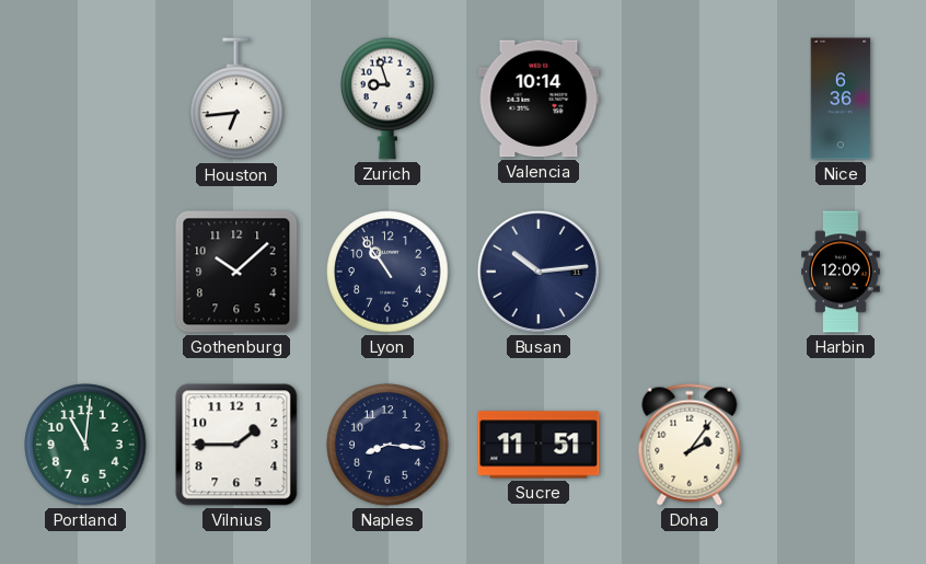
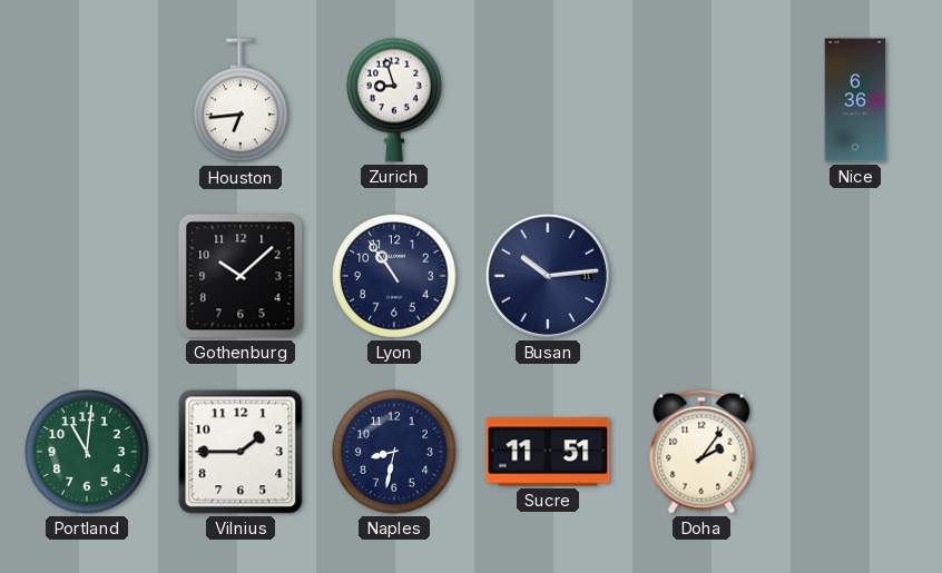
Valencia: 10:14 -> none
Harbin: 12:09 -> none
Naples: 8:16 -> 8:32
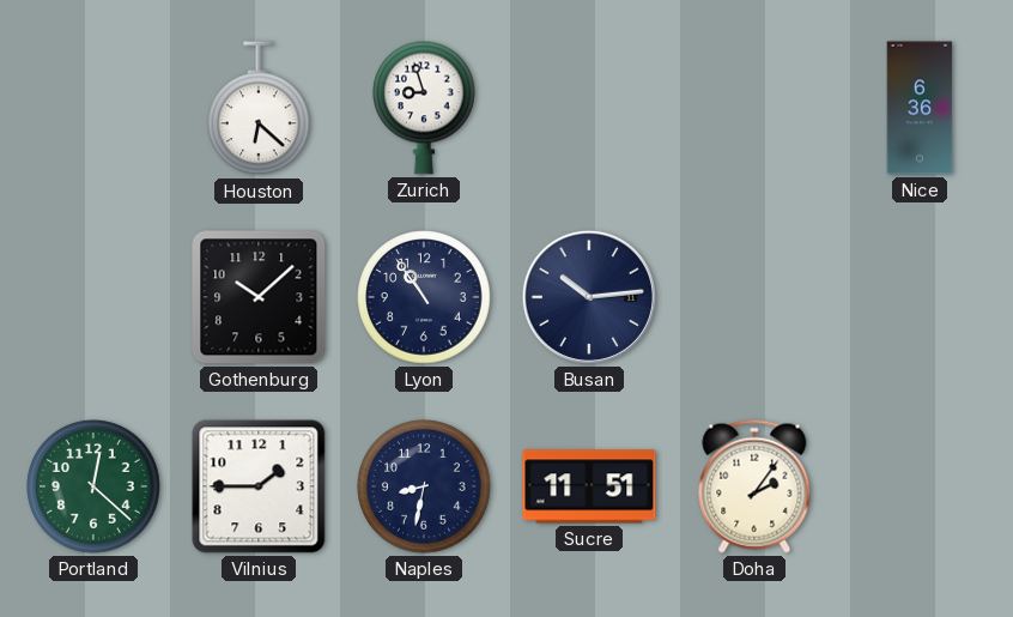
Houston: 6:44 -> 6:22
Portland: 11:01 -> 12:22
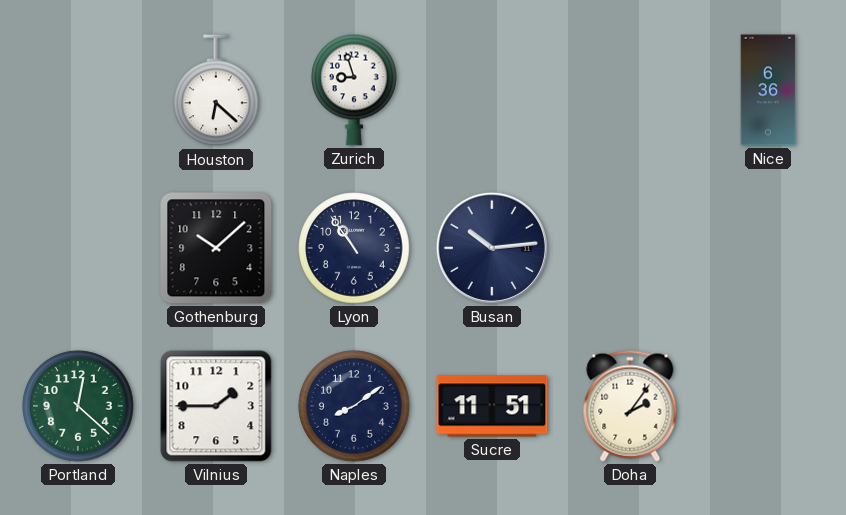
Naples: 8:32 -> 8:09
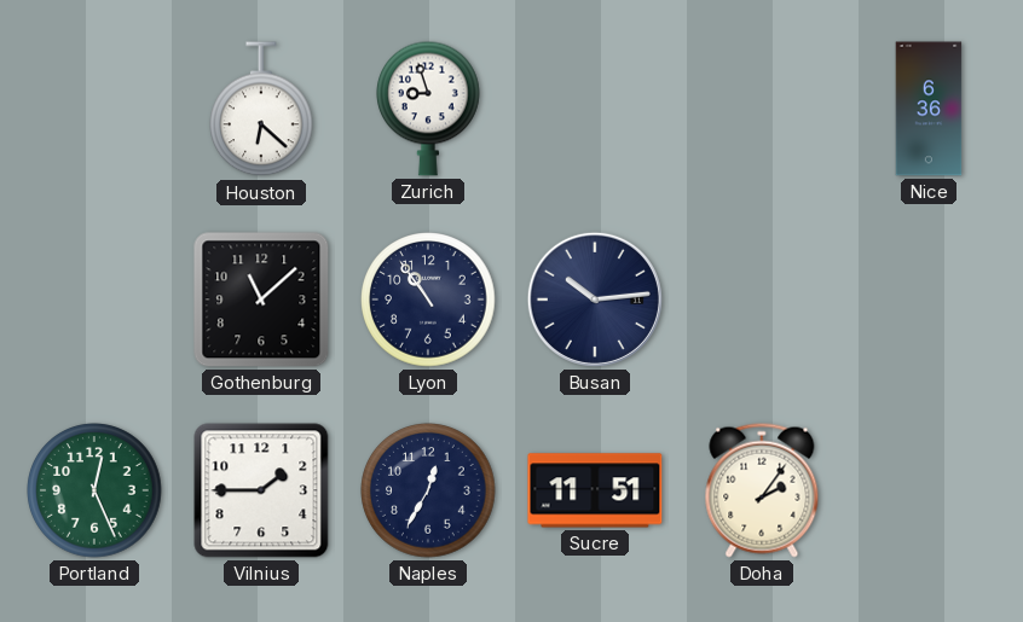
Gothenburg: 10:08 -> 11:08
Portland: 12:22 -> 12:26
Naples: 8:09 -> 12:35
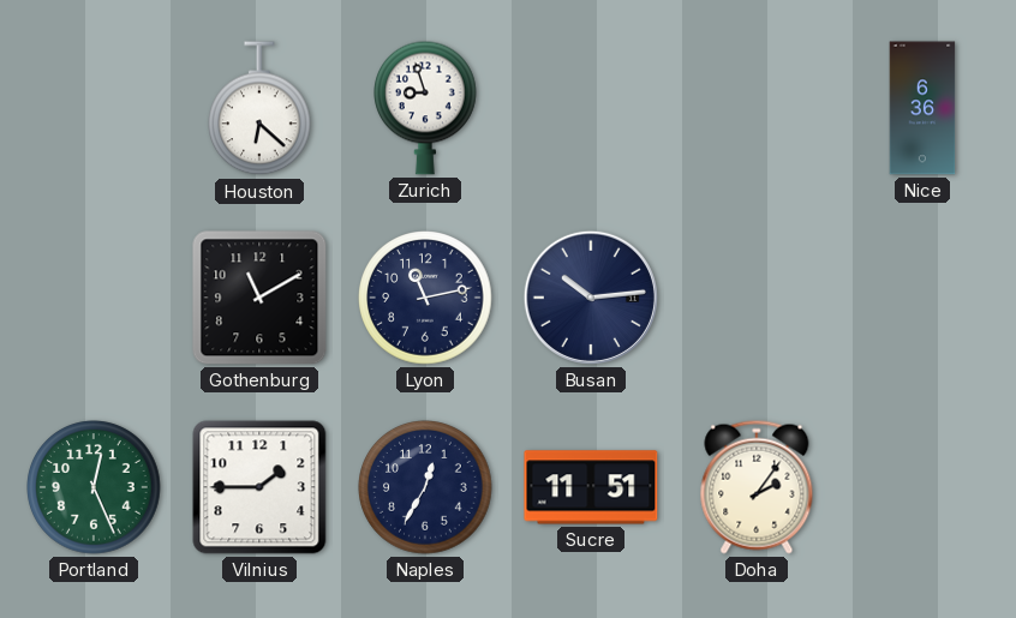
Gothenburg: 11:08 -> 11:10
Lyon: 10:54 -> 11:13
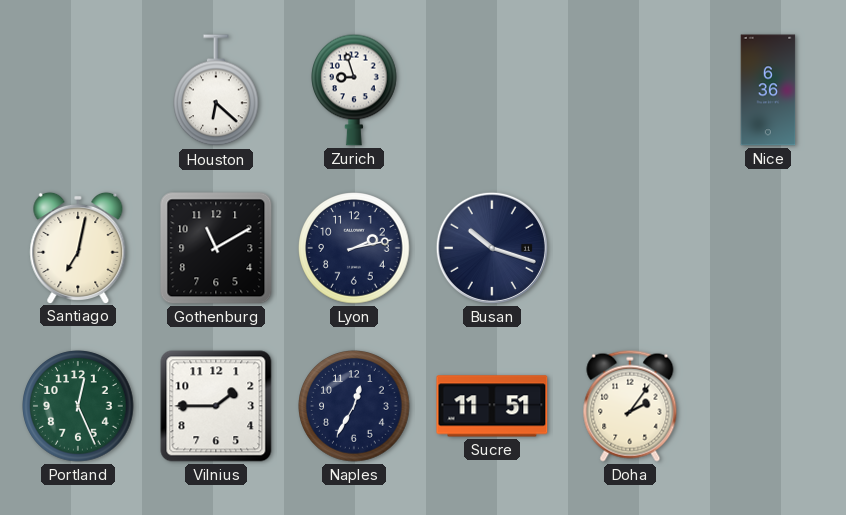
Santiago: none -> 7:02
Lyon: 11:13 -> 2:13
Busan: 10:14 -> 10:18
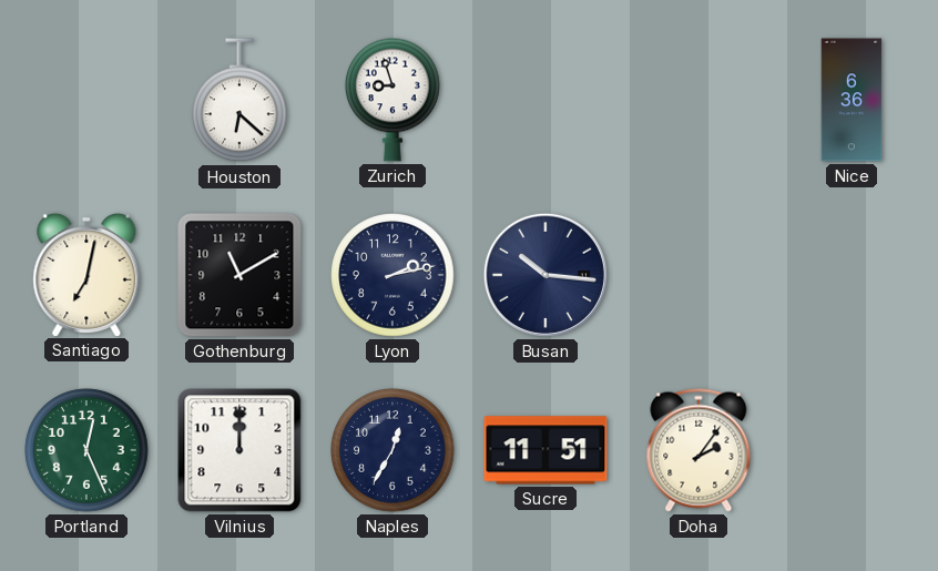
Busan: 10:18 -> 10:16
Vilnius: 1:45 -> 12:00
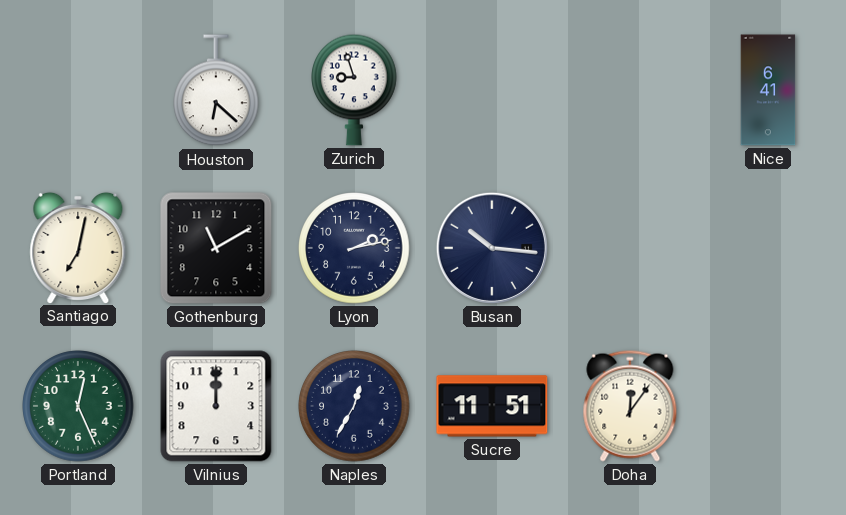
Nice: 6:36 -> 6:41
Doha: 2:06 -> 12:06
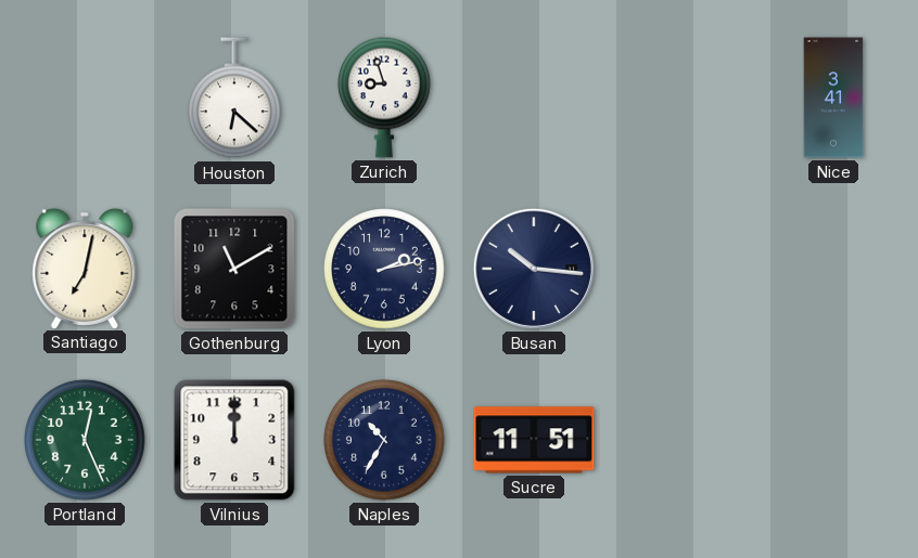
Nice: 6:41 -> 3:41
Naples: 12:35 -> 10:35
Doha: 12:06 -> none
